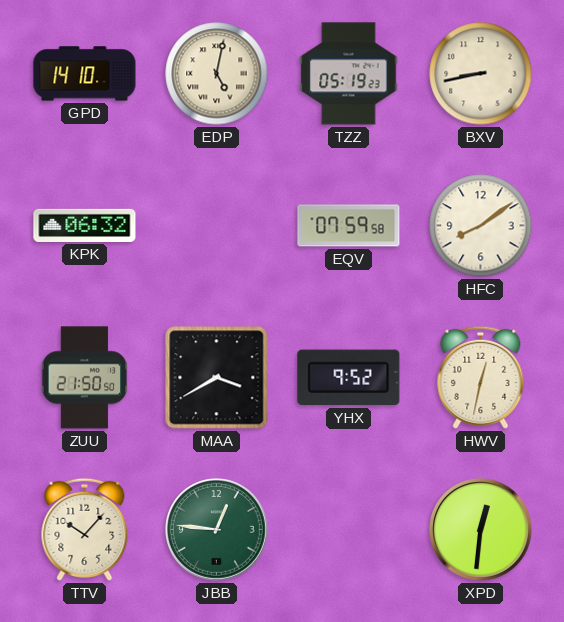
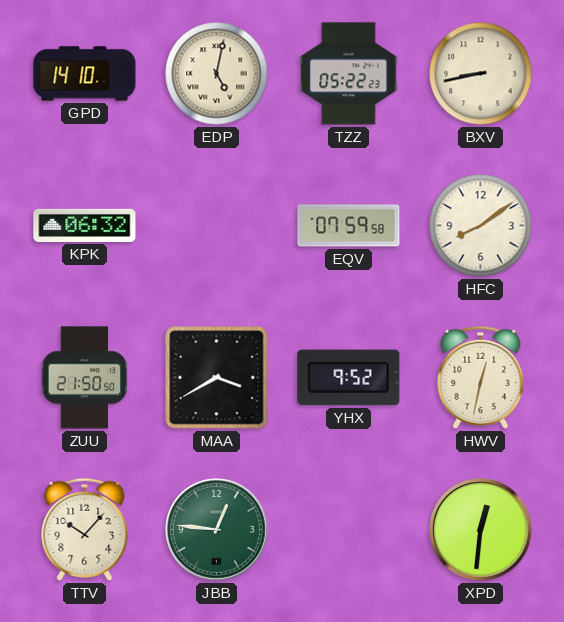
TZZ: 05:19 -> 05:22
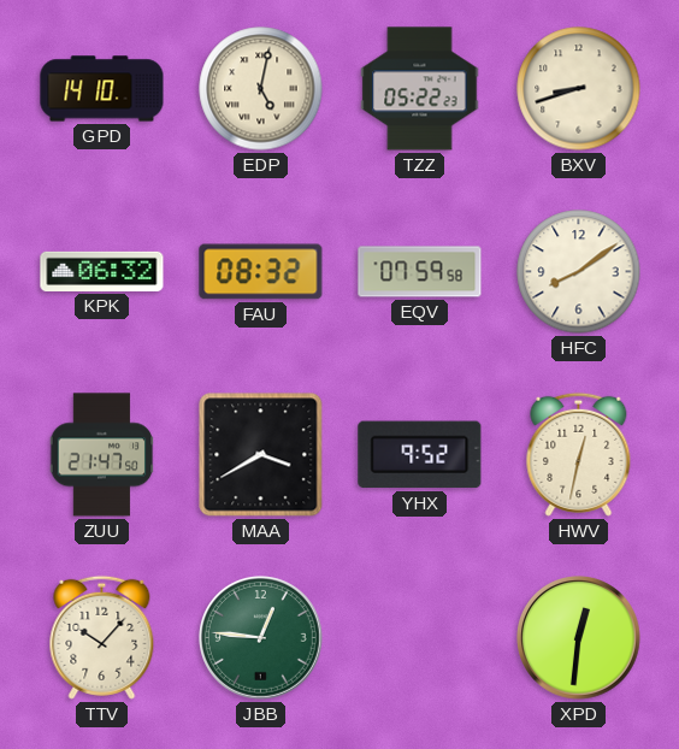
BXV: 8:43 -> 8:42
FAU: none -> 08:32
ZUU: 21:50 -> 21:47
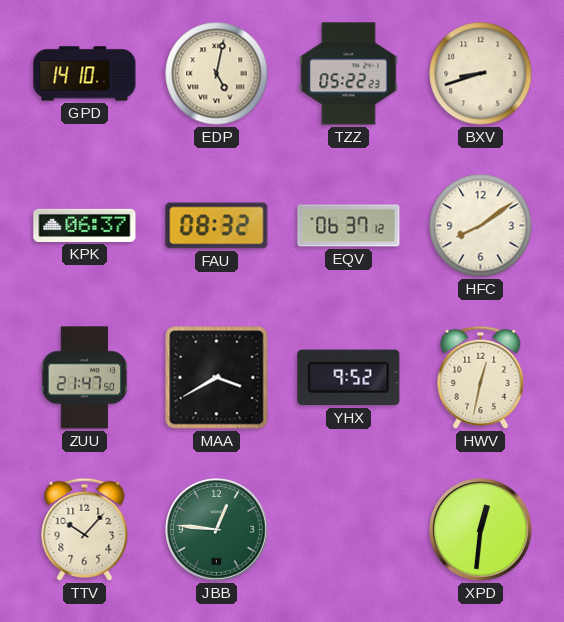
KPK: 06:32 -> 06:37
EQV: 07:59 -> 06:37
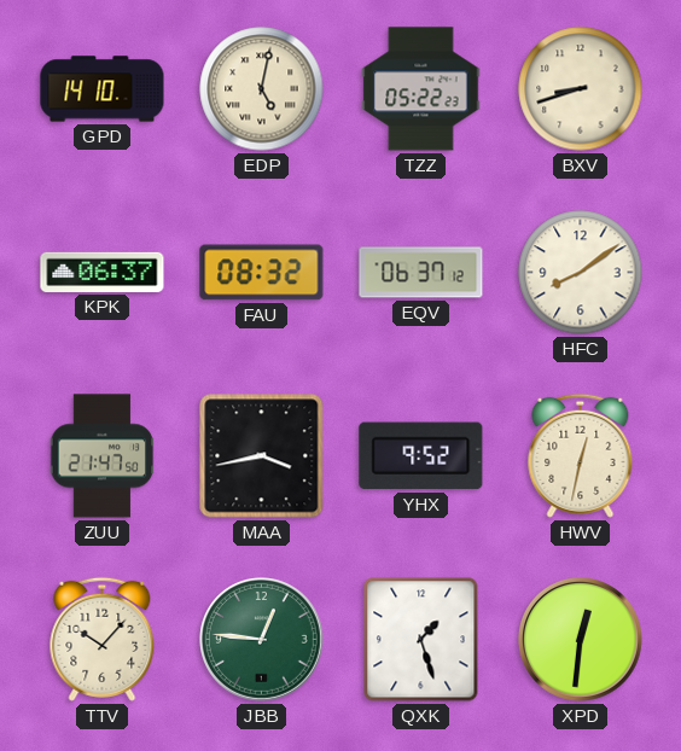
MAA: 3:40 -> 3:43
QXK: none -> 1:27
